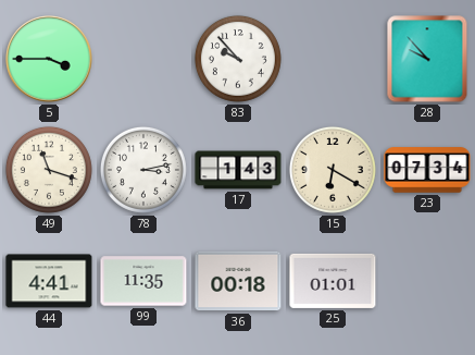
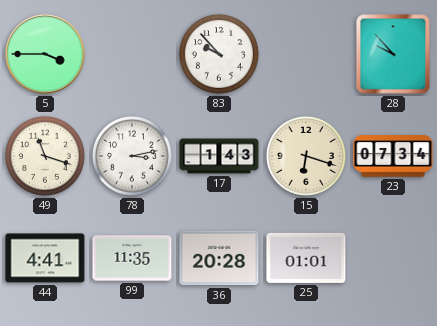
15: 6:20 -> 6:18
36: 00:18 -> 20:28
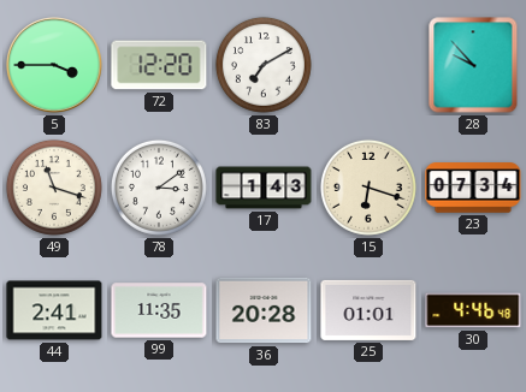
72: none -> 12:20
83: 9:53 -> 7:10
78: 3:13 -> 3:09
44: 4:41 -> 2:41
30: none -> 4:46
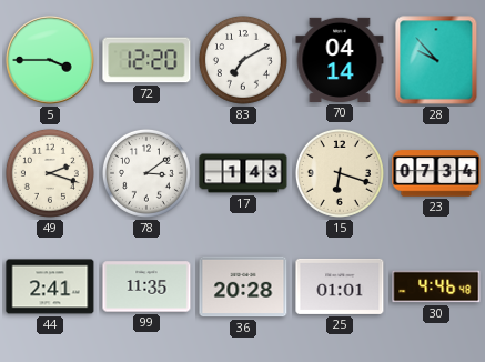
70: none -> 04:14
49: 11:18 -> 2:18
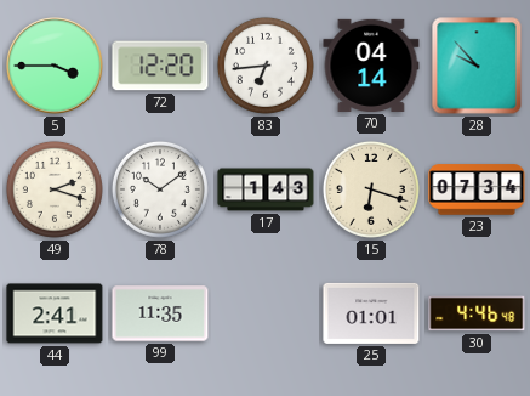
83: 7:10 -> 6:44
78: 3:09 -> 10:09
36: 20:28 -> none
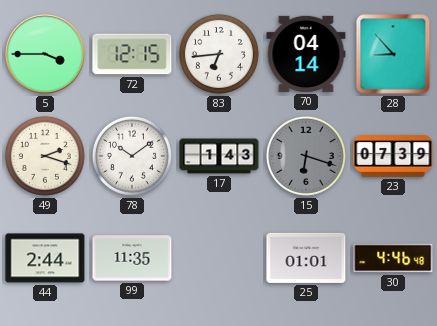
72: 12:20 -> 12:15
28: 9:53 -> 8:53
15 dial: cream -> grey
23: 07:34 -> 07:39
44: 2:41 -> 2:44
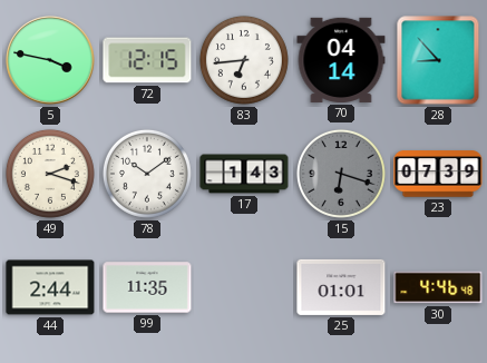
5: 3:45 -> 3:47
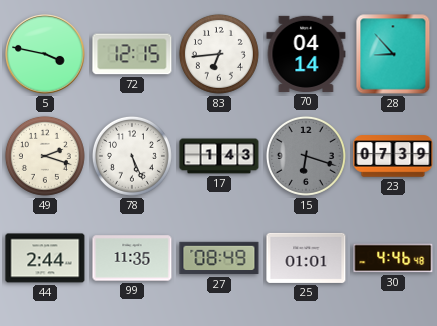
78: 10:09 -> 5:26
27: none -> 08:49
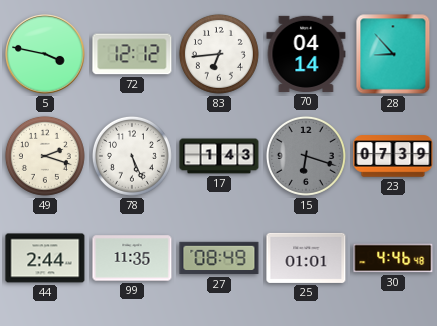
72: 12:15 -> 12:12
